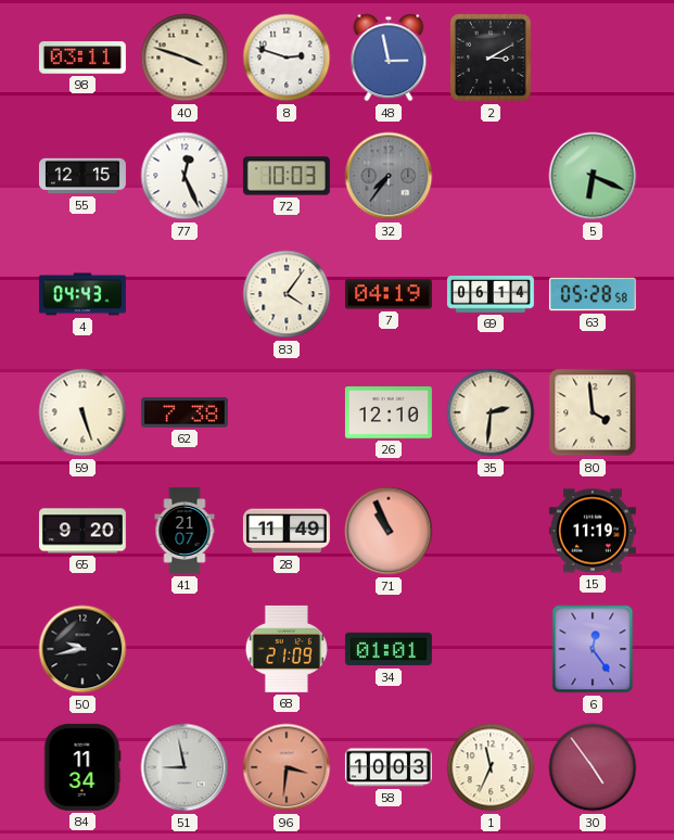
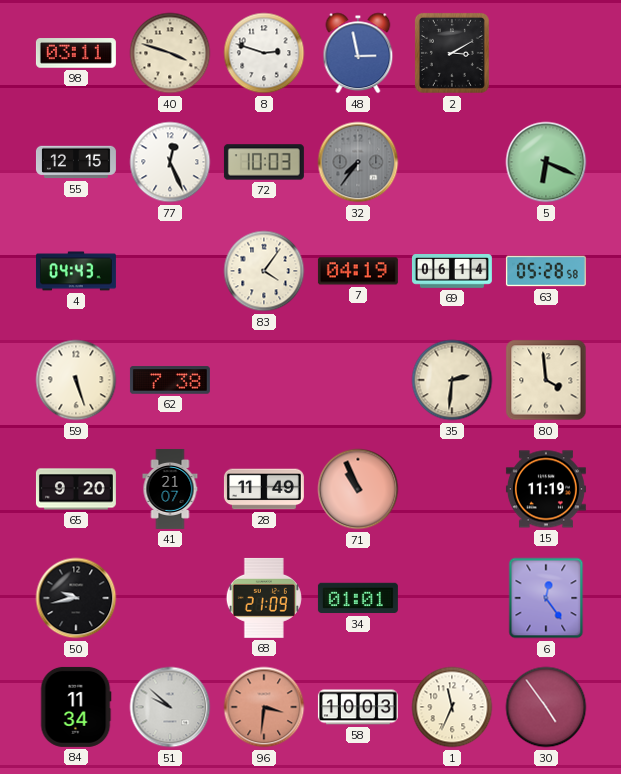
26: 12:10 -> none
51: 8:58 -> 9:52
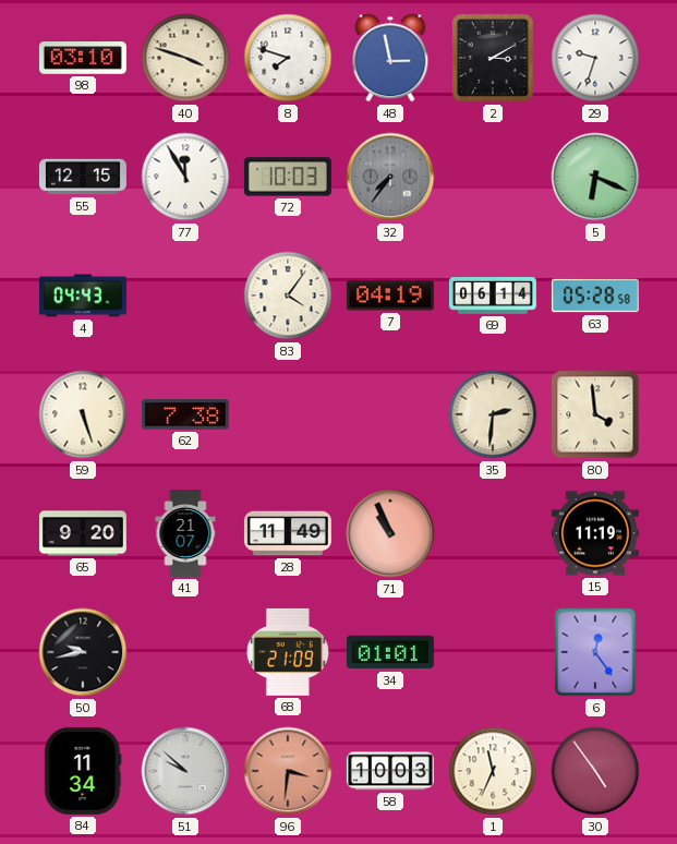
98: 03:11 -> 03:10
8: 2:48 -> 7:48
29: none -> 9:33
77: 12:26 -> 11:55
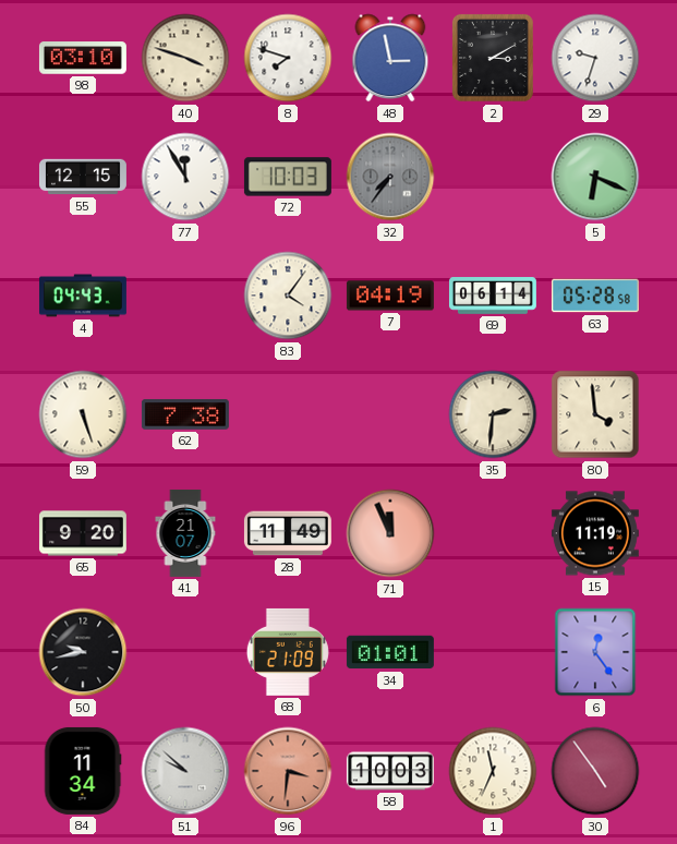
71: 10:56 -> 11:56
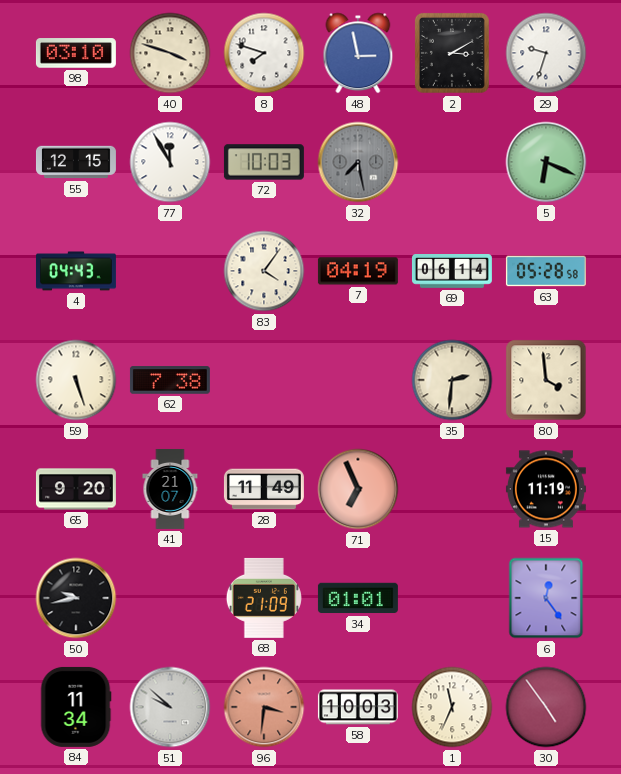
32: 7:36 -> 7:28
71: 11:56 -> 6:56
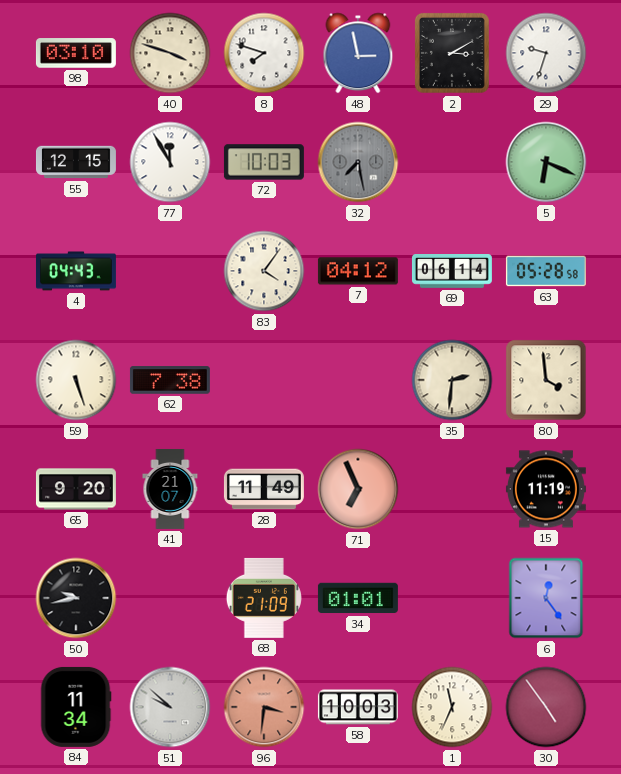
7: 04:19 -> 04:12
